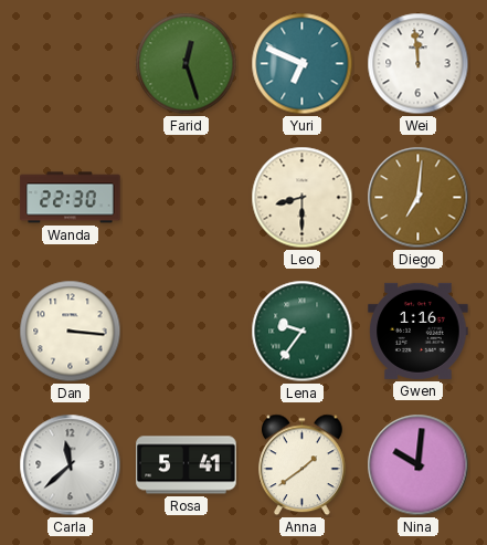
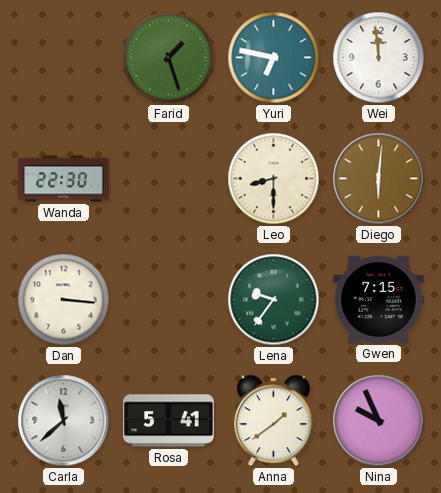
Farid: 12:27 -> 1:27
Yuri: 6:49 -> 6:47
Diego: 7:01 -> 6:01
Gwen: 1:16 -> 7:15
Nina: 10:01 -> 9:56
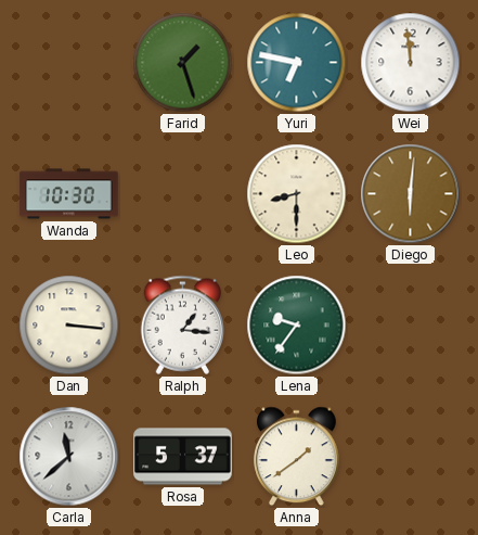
Wanda: 22:30 -> 10:30
Ralph: none -> 1:16
Gwen: 7:15 -> none
Rosa: 5:41 -> 5:37
Nina: 9:56 -> none
